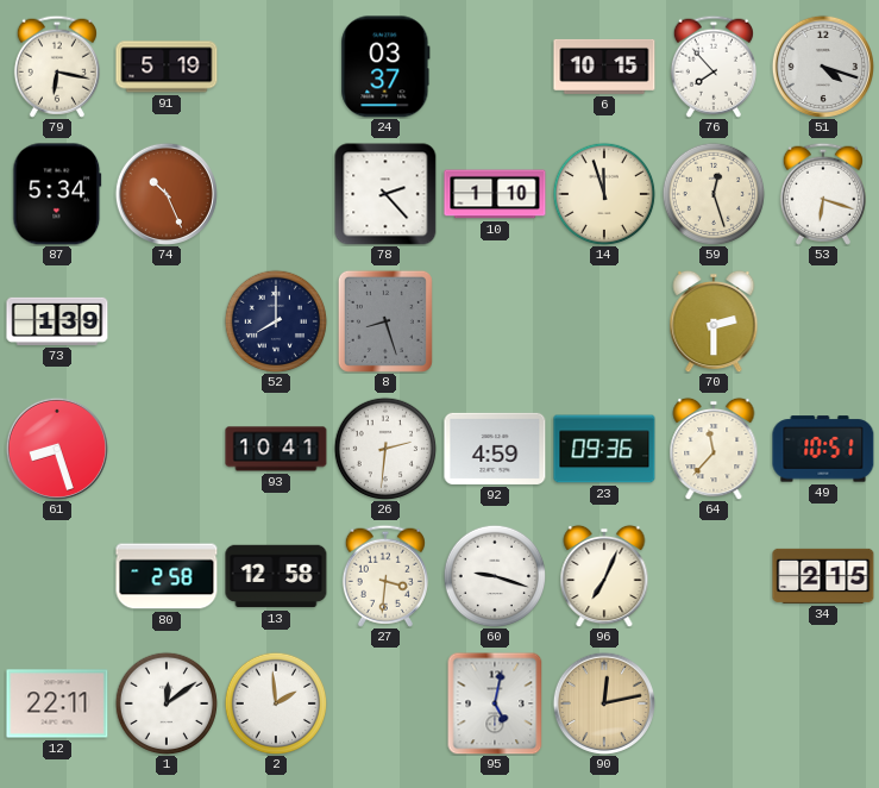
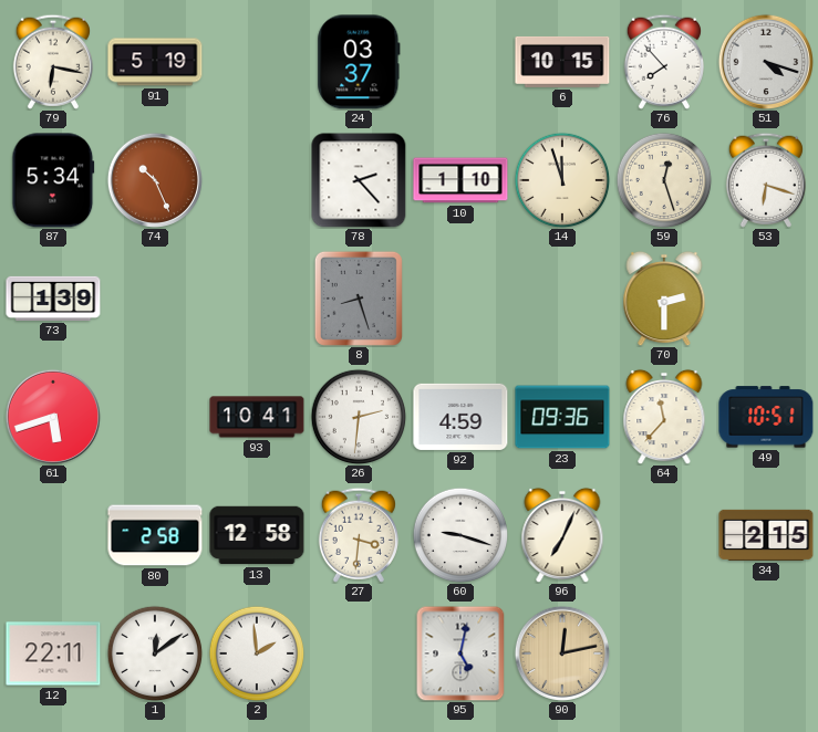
52: 8:00 -> none
61: 8:27 -> 5:42
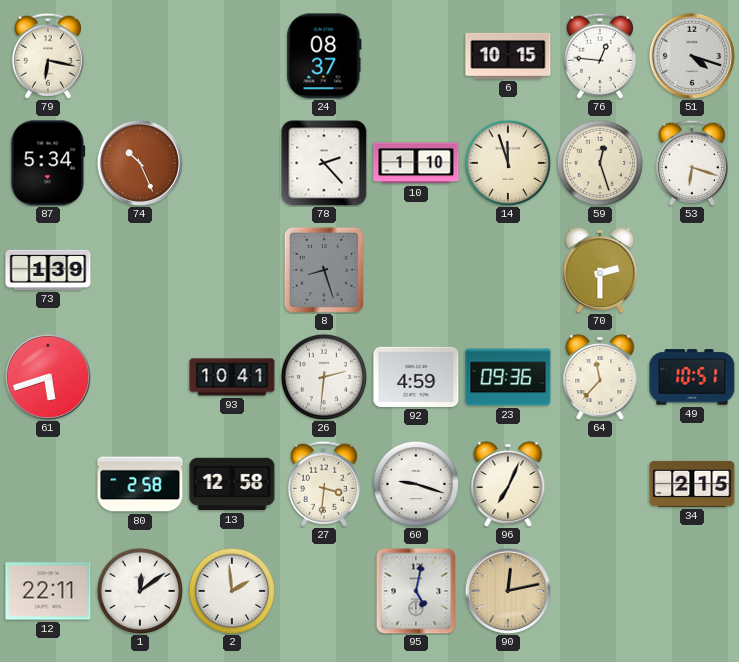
91: 5:19 -> none
24: 03:37 -> 08:37
76: 7:53 -> 12:46
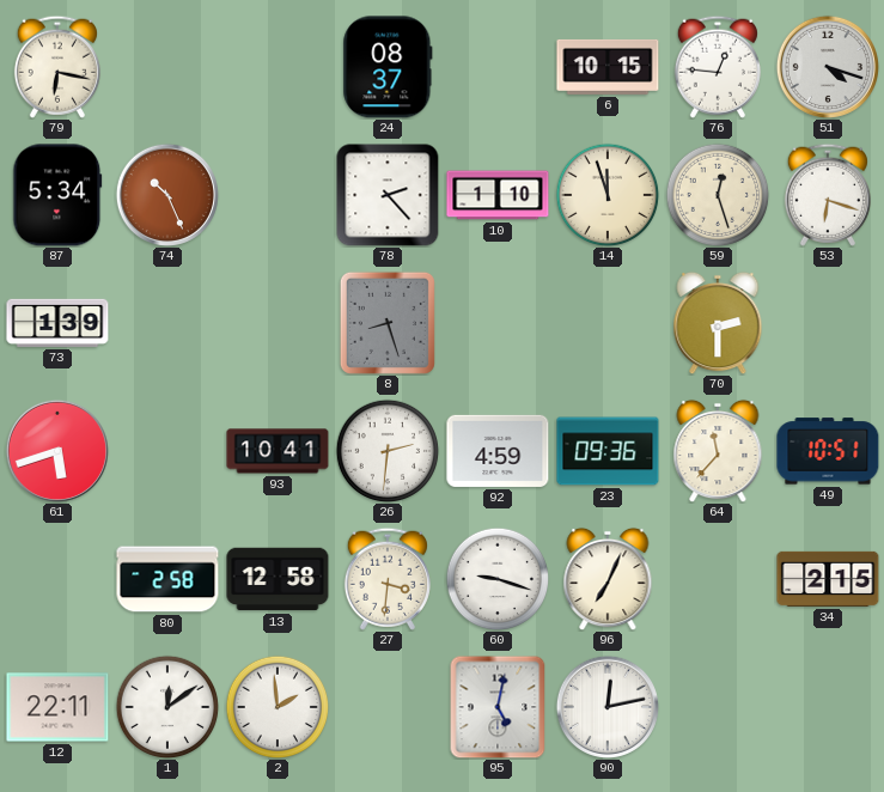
90 dial: champagne -> white
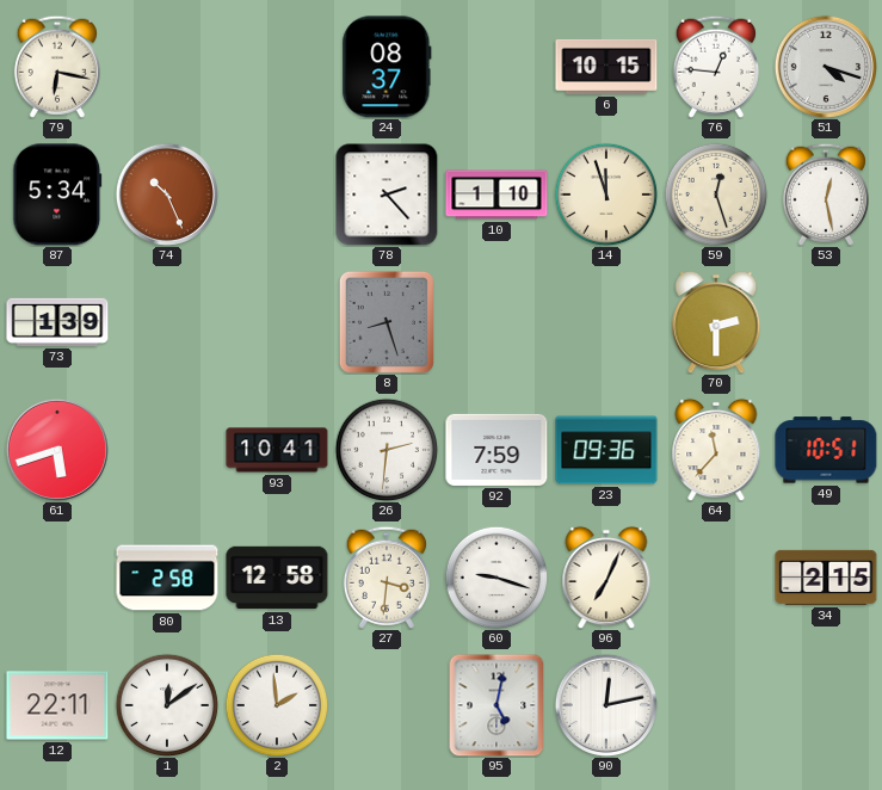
53: 6:18 -> 12:28
92: 4:59 -> 7:59
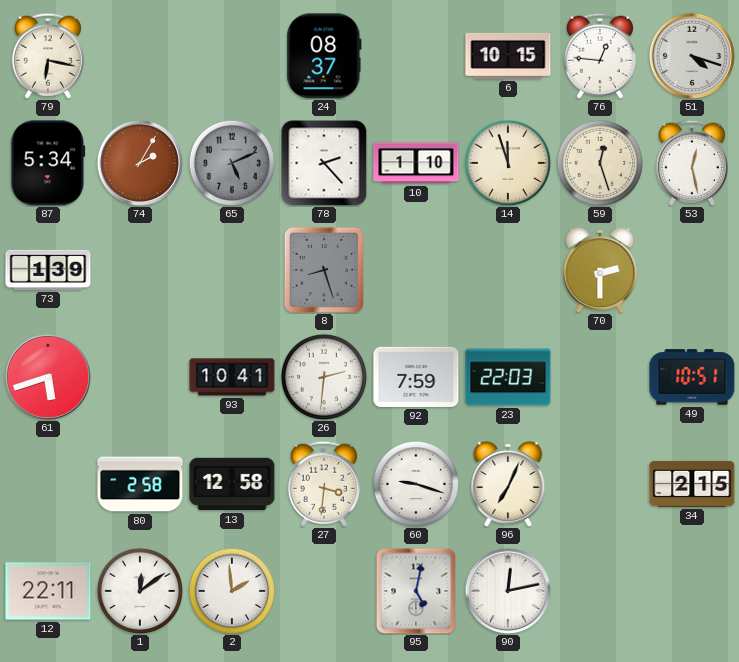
74: 10:26 -> 2:05
65: none -> 5:11
23: 09:36 -> 22:03
64: 11:37 -> none
